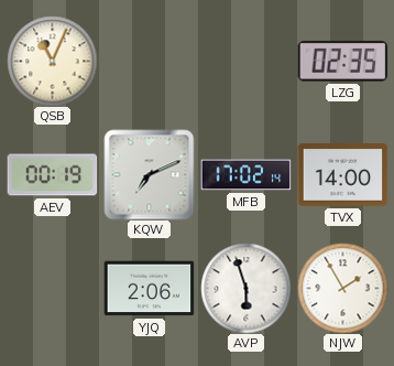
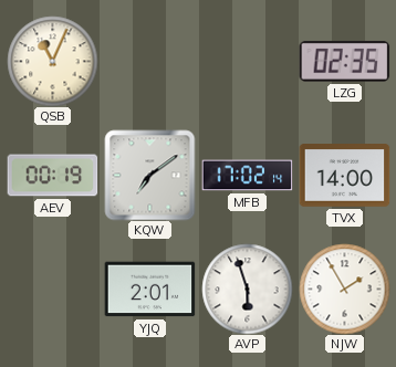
KQW: 7:11 -> 7:09
YJQ: 2:06 -> 2:01
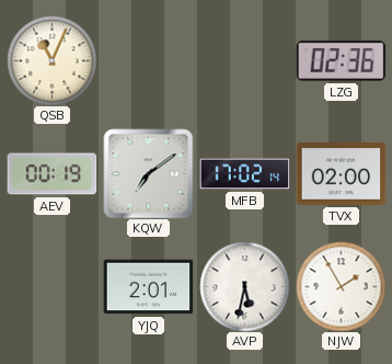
LZG: 02:35 -> 02:36
TVX: 14:00 -> 02:00
AVP: 5:57 -> 5:32
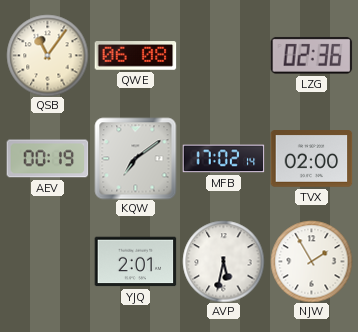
QSB: 11:04 -> 11:06
QWE: none -> 06:08
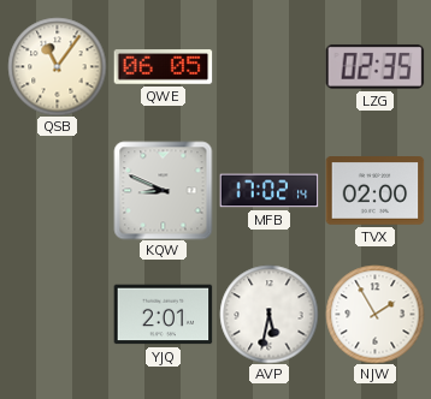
QWE: 06:08 -> 06:05
LZG: 02:36 -> 02:35
AEV: 00:19 -> none
KQW: 7:09 -> 8:49
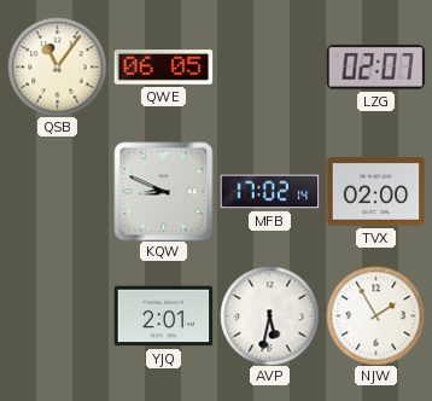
LZG: 02:35 -> 02:07
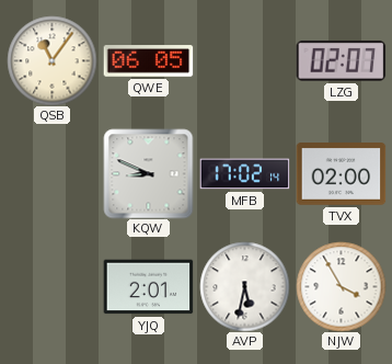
NJW: 1:55 -> 3:55
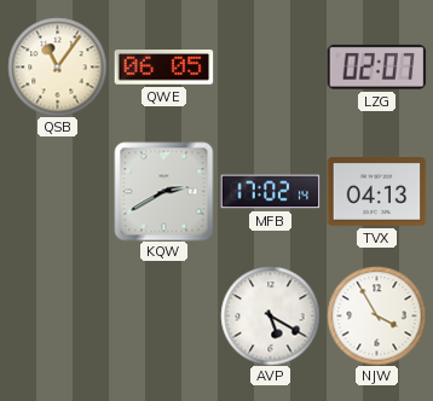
KQW: 8:49 -> 2:40
TVX: 02:00 -> 04:13
YJQ: 2:01 -> none
AVP: 5:32 -> 5:20
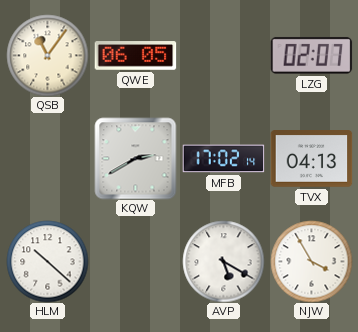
HLM: none -> 10:22
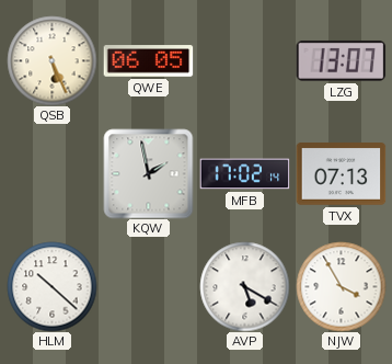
QSB: 11:06 -> 5:26
LZG: 02:07 -> 13:07
KQW: 2:40 -> 1:58
TVX: 04:13 -> 07:13
